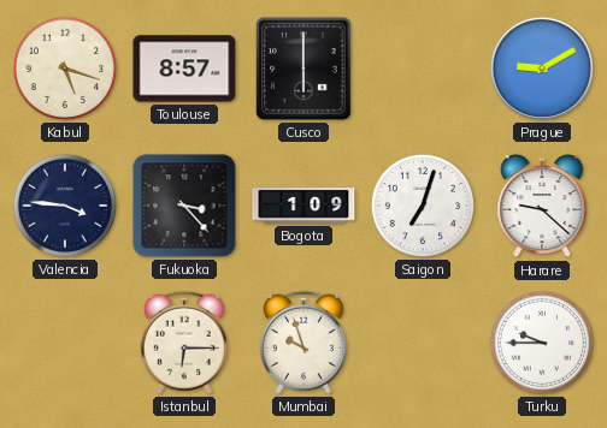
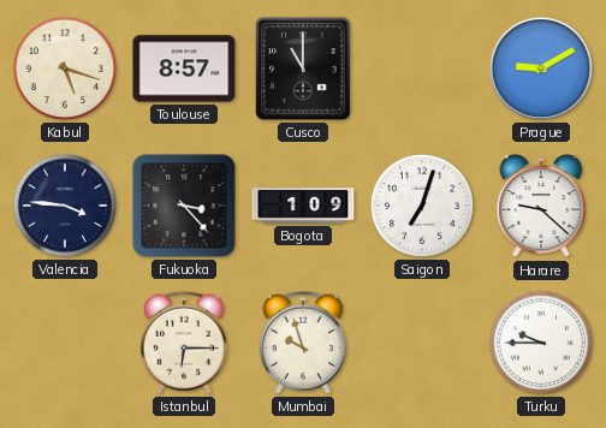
Cusco: 6:00 -> 11:00
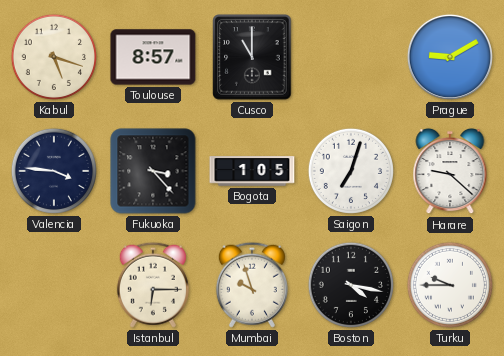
Bogota: 1:09 -> 1:05
Boston: none -> 4:17
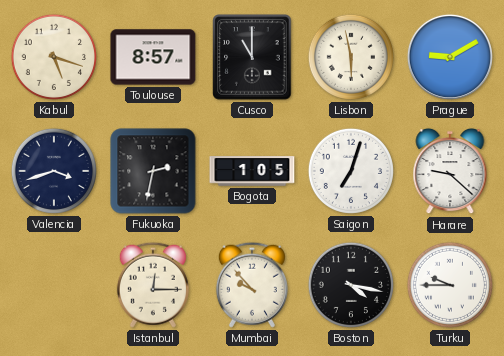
Lisbon: none -> 5:58
Valencia: 3:46 -> 3:42
Fukuoka: 3:23 -> 2:32
Istanbul: 6:15 -> 12:15
Mumbai: 9:57 -> 9:53
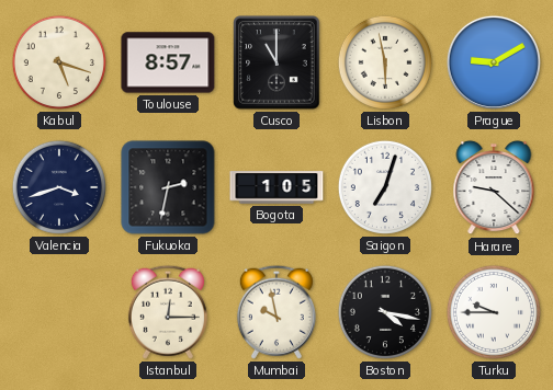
Mumbai: 9:53 -> 9:58
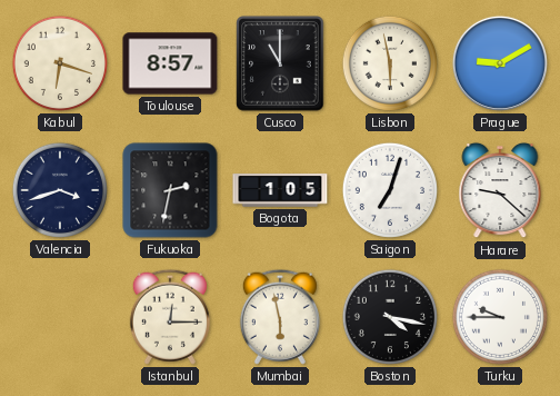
Kabul: 5:18 -> 6:18
Mumbai: 9:58 -> 5:58
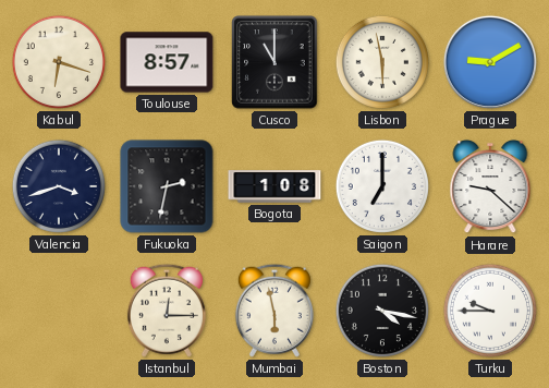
Bogota: 1:05 -> 1:08
Saigon: 7:03 -> 7:00
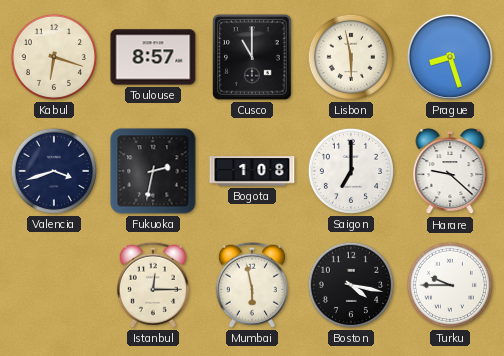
Prague: 9:10 -> 8:27
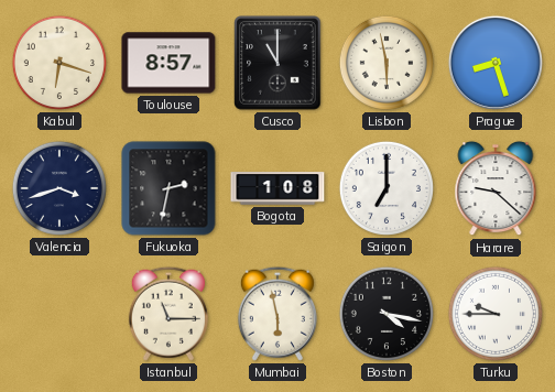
Istanbul: 12:15 -> 11:15
